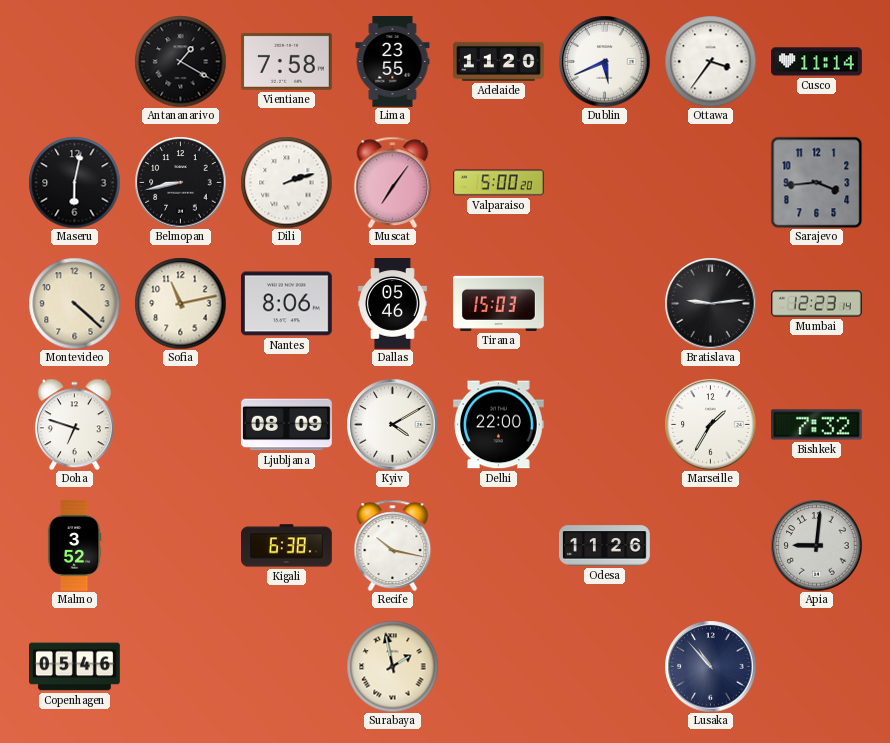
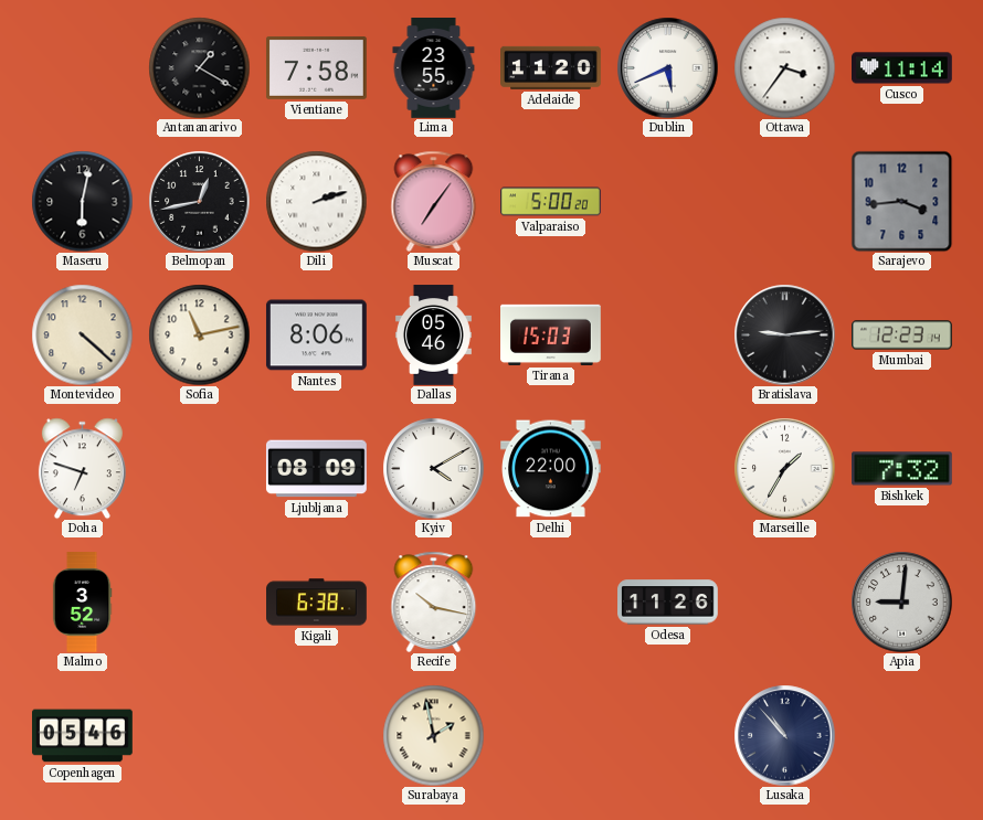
Belmopan: 8:43 -> 12:43
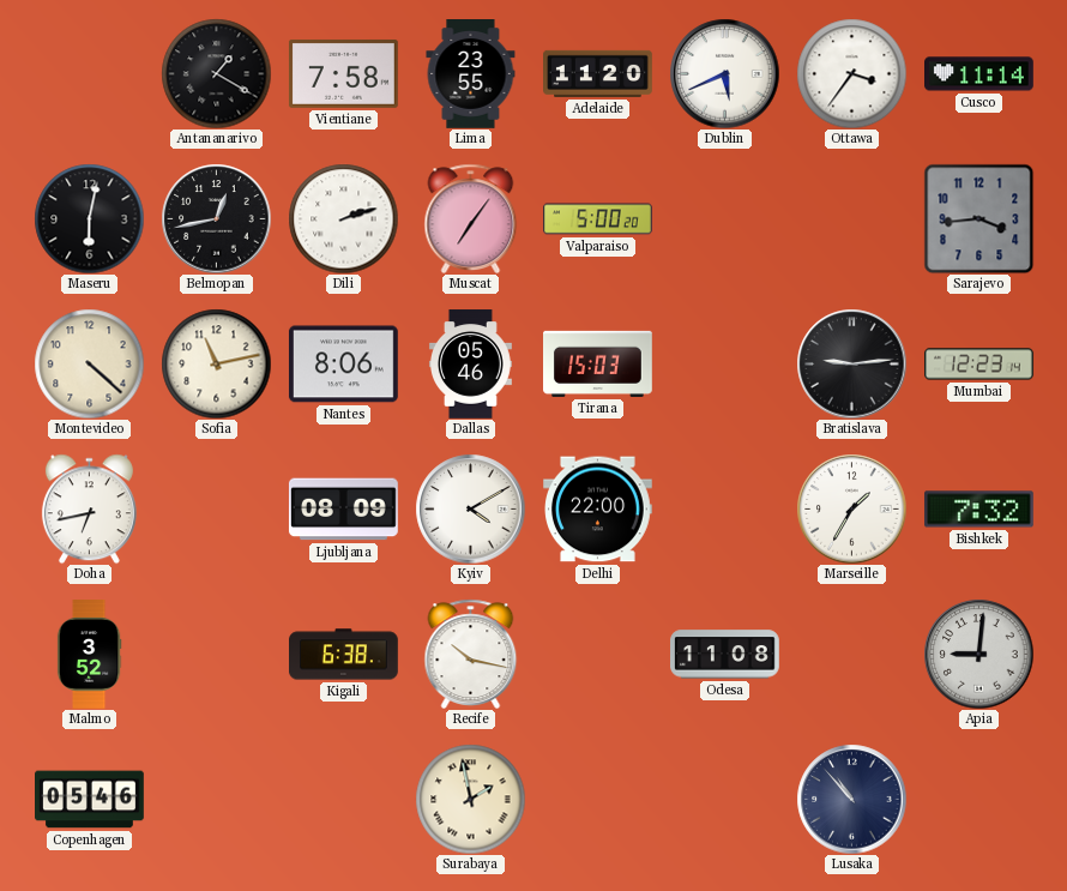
Doha: 6:48 -> 6:43
Odesa: 11:26 -> 11:08
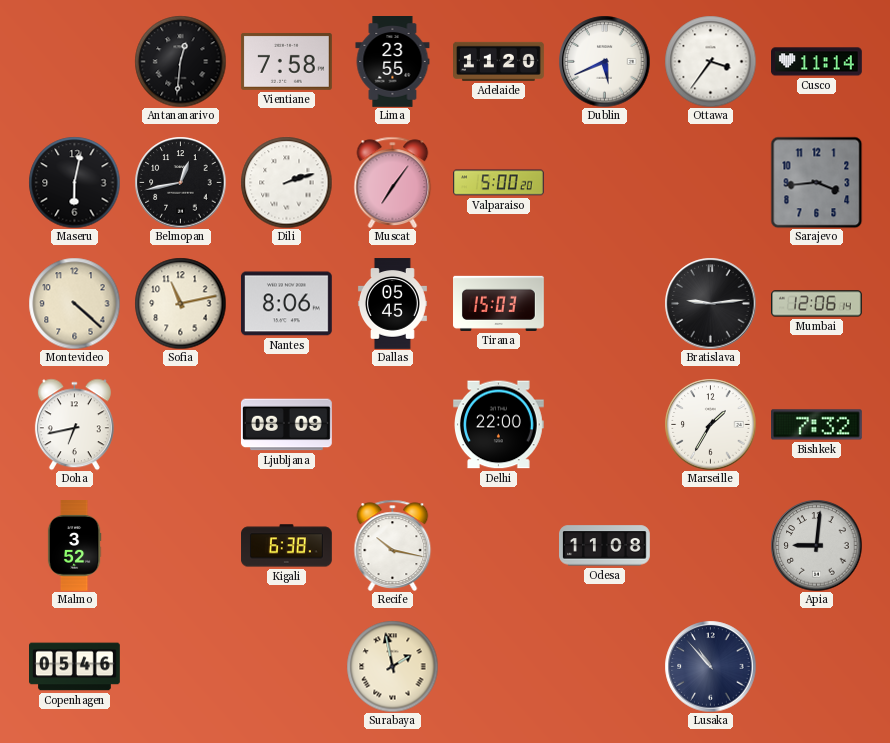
Antananarivo: 1:20 -> 12:31
Dallas: 05:46 -> 05:45
Mumbai: 12:23 -> 12:06
Kyiv: 4:10 -> none
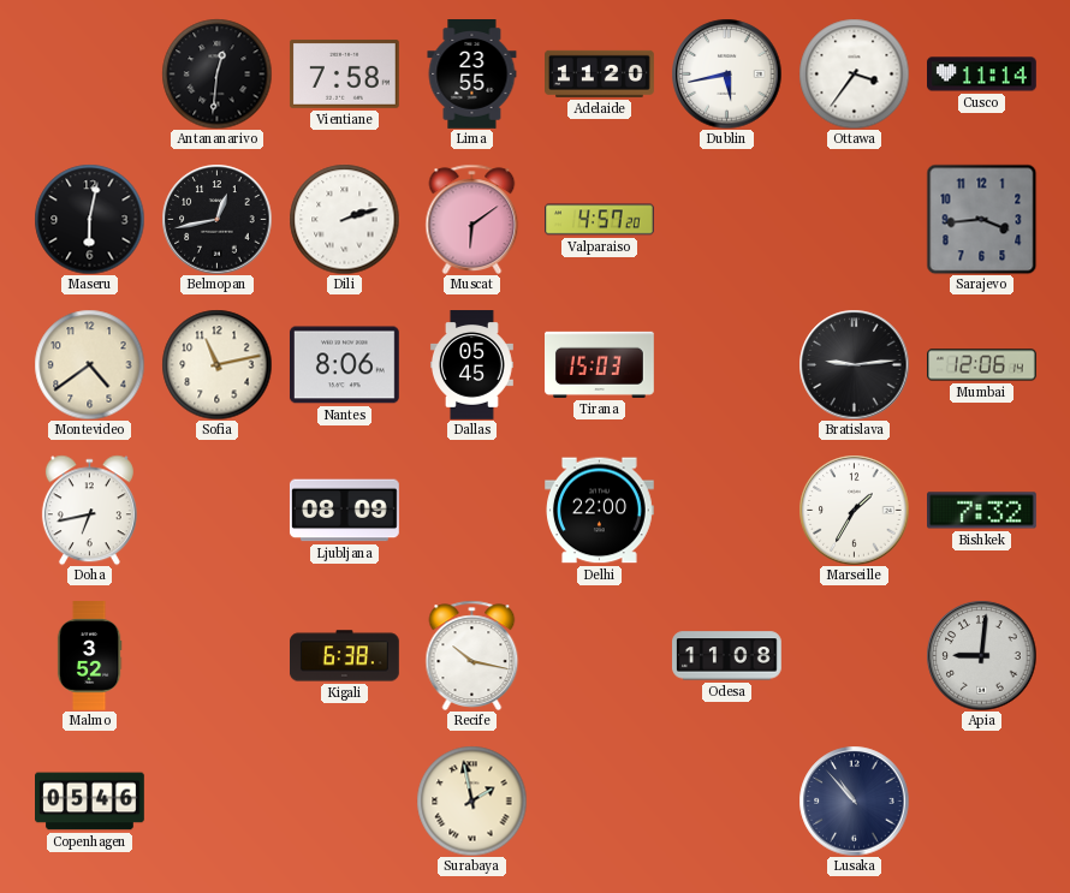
Dublin: 5:41 -> 5:43
Muscat: 7:06 -> 6:09
Valparaiso: 5:00 -> 4:57
Montevideo: 4:22 -> 4:39
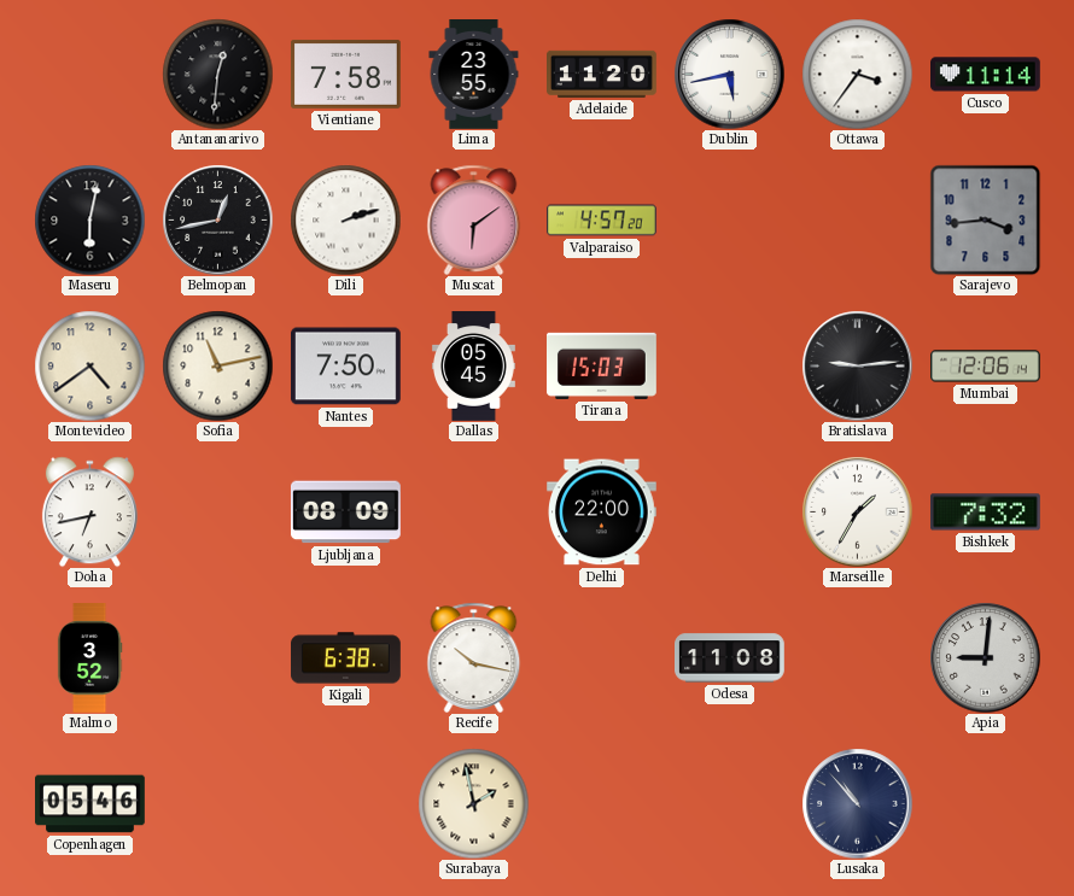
Nantes: 8:06 -> 7:50
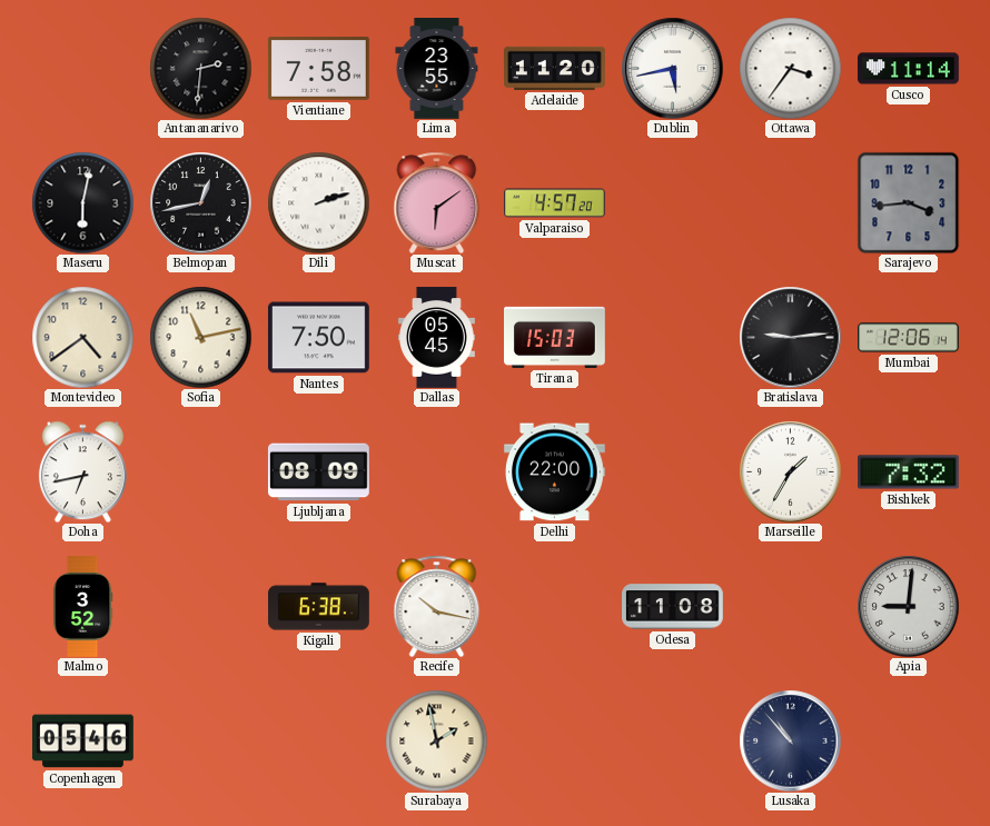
Antananarivo: 12:31 -> 2:31
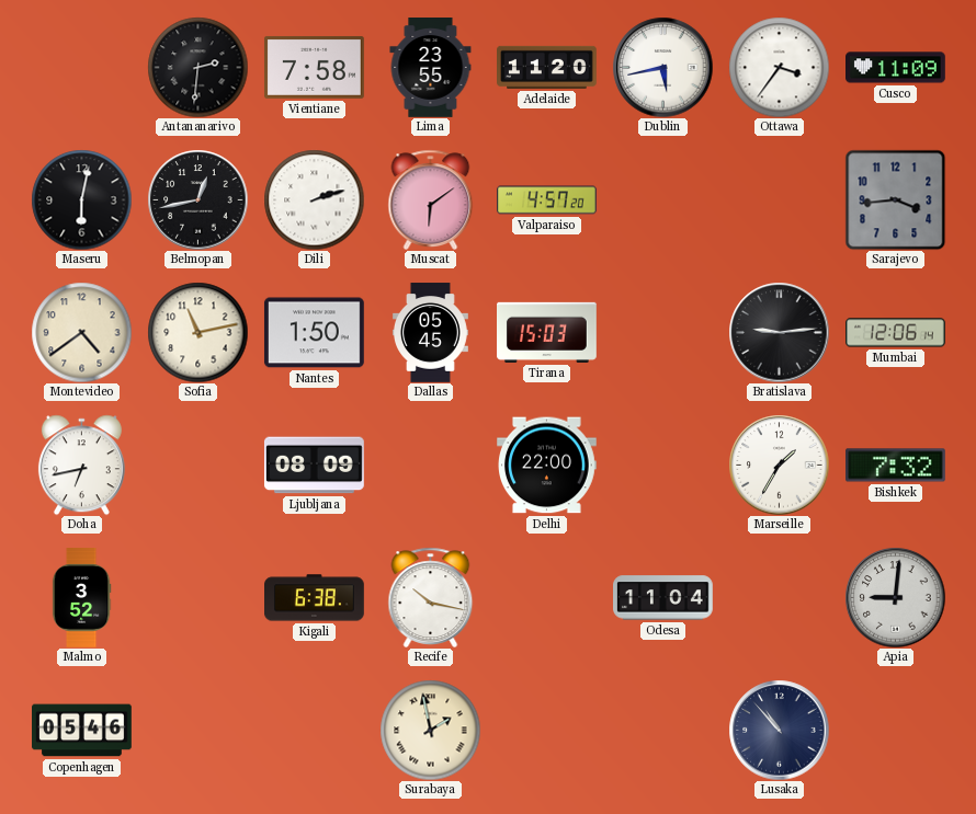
Cusco: 11:14 -> 11:09
Nantes: 7:50 -> 1:50
Odesa: 11:08 -> 11:04
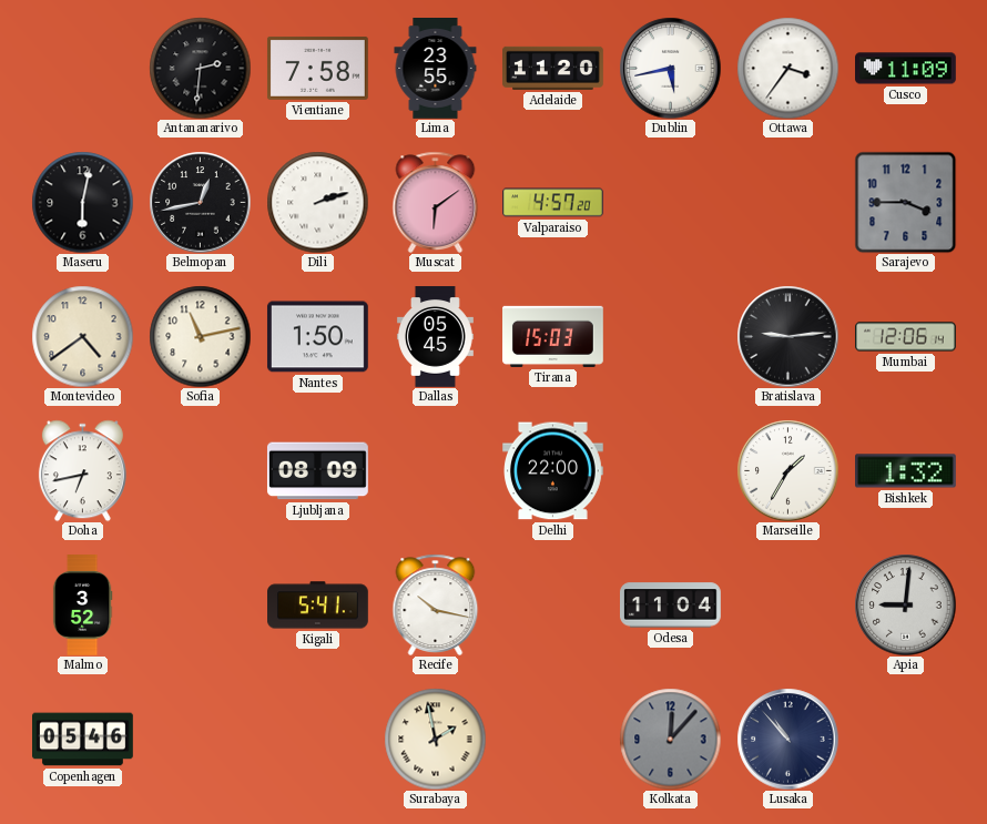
Sarajevo: 3:44 -> 3:45
Bishkek: 7:32 -> 1:32
Kigali: 6:38 -> 5:41
Kolkata: none -> 12:07
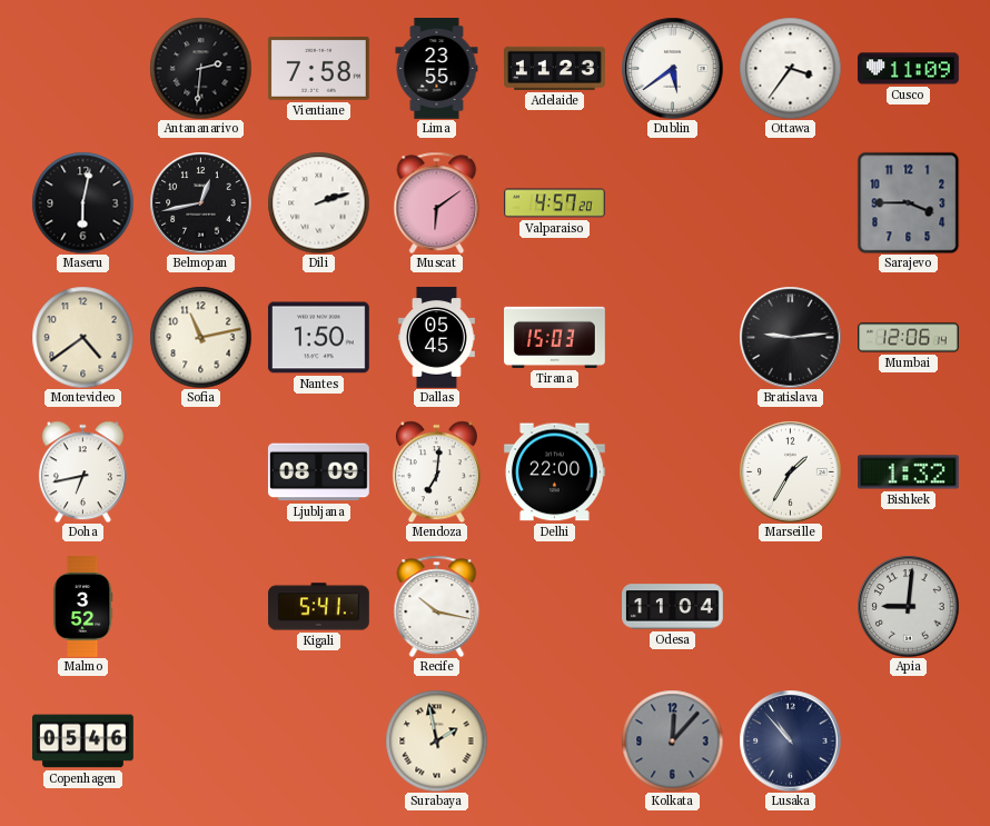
Adelaide: 11:20 -> 11:23
Dublin: 5:43 -> 5:39
Mendoza: none -> 7:01
